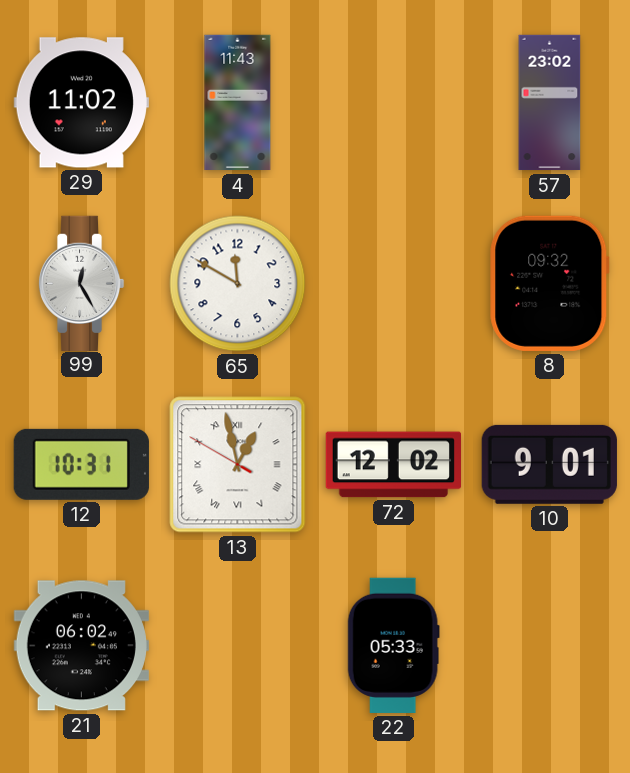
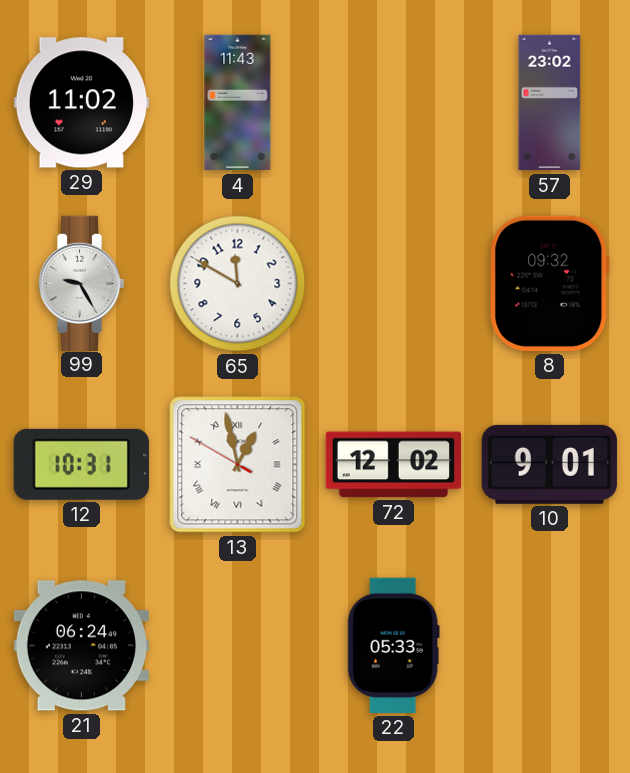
99: 12:25 -> 9:25
21: 06:02 -> 06:24
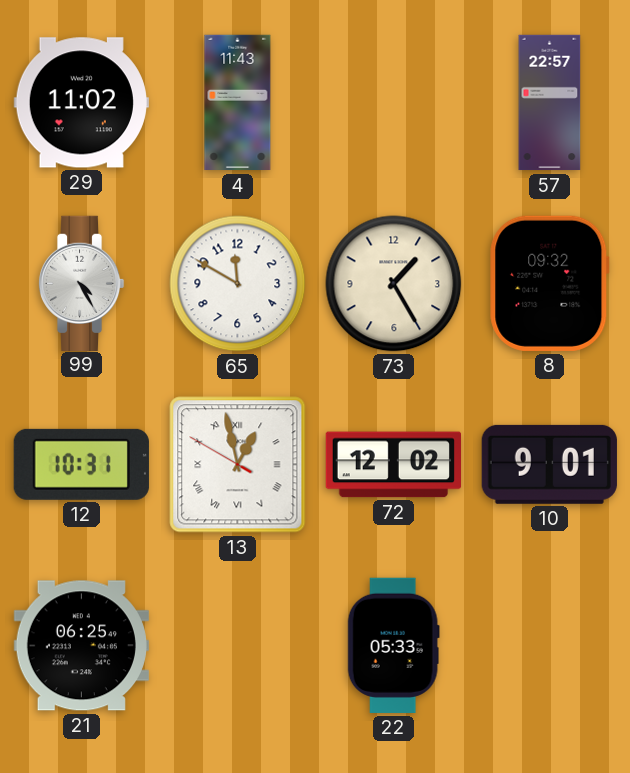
57: 23:02 -> 22:57
99: 9:25 -> 4:25
73: none -> 1:25
21: 06:24 -> 06:25
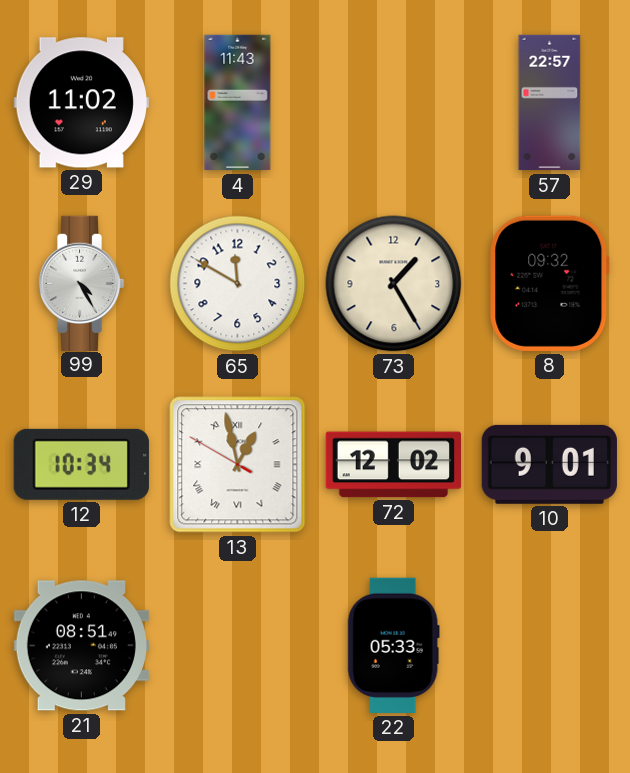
12: 10:31 -> 10:34
21: 06:25 -> 08:51
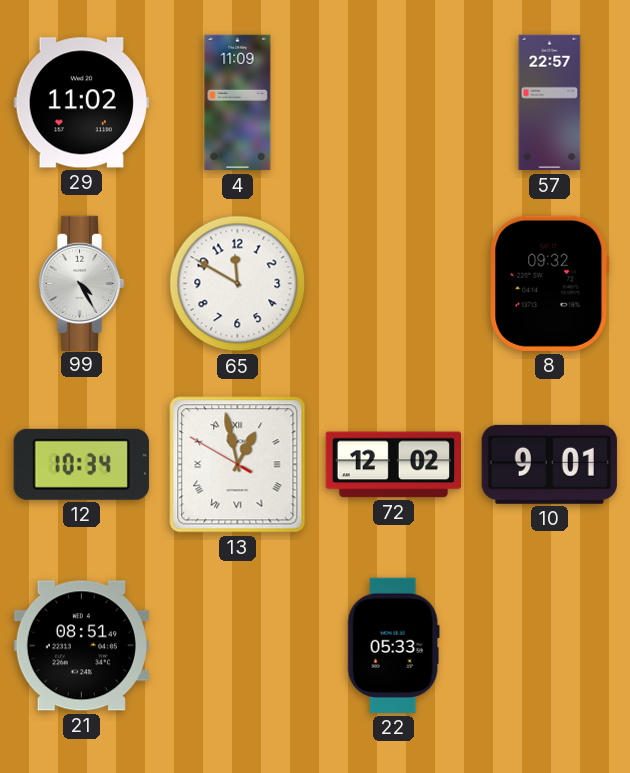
4: 11:43 -> 11:09
73: 1:25 -> none
